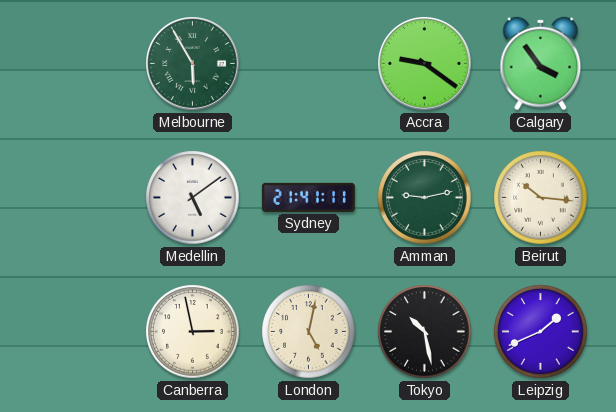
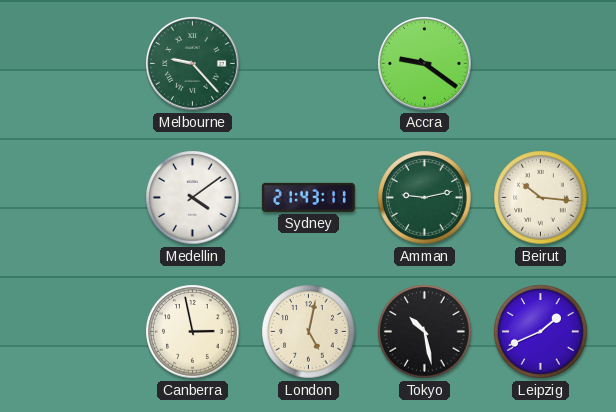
Melbourne: 5:55 -> 9:23
Calgary: 3:54 -> none
Medellin: 5:09 -> 4:09
Sydney: 21:41 -> 21:43
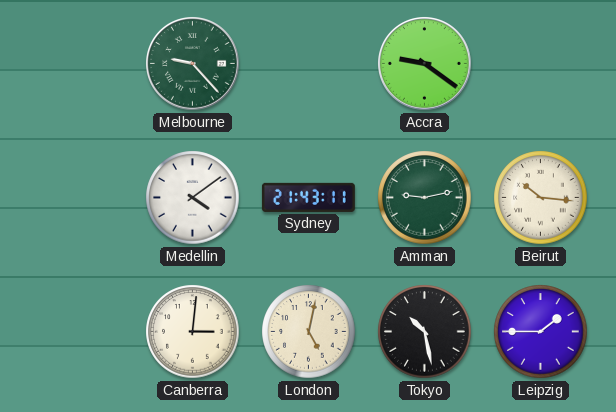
Canberra: 2:58 -> 3:01
Leipzig: 1:41 -> 1:45
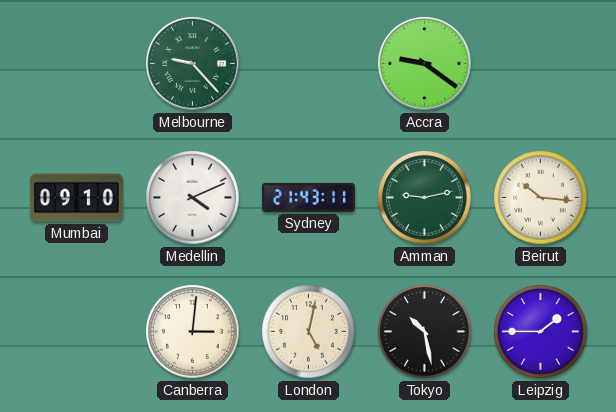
Mumbai: none -> 09:10
Medellin: 4:09 -> 4:11
